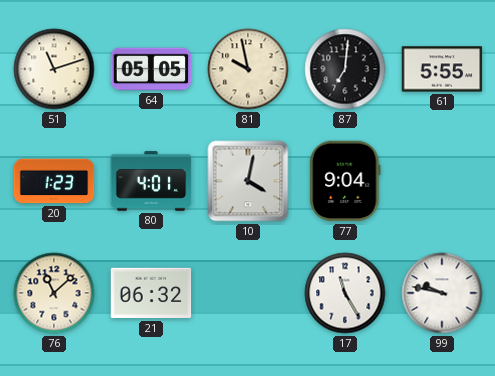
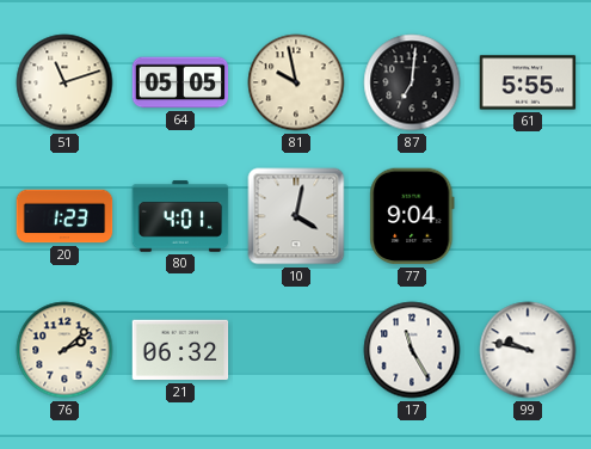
76: 11:08 -> 2:08
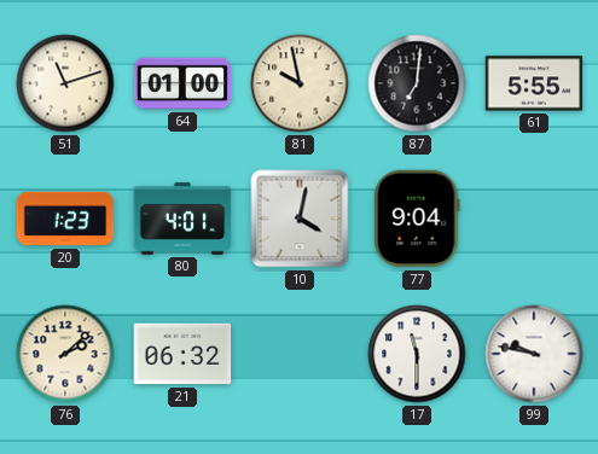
64: 05:05 -> 01:00
17: 11:25 -> 11:30
